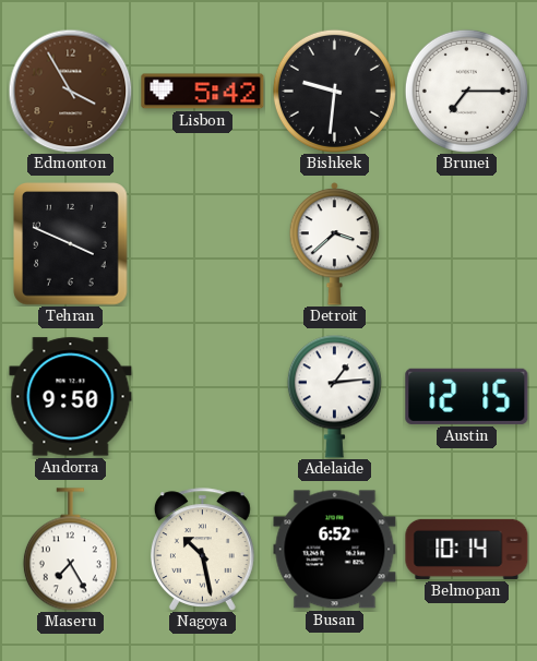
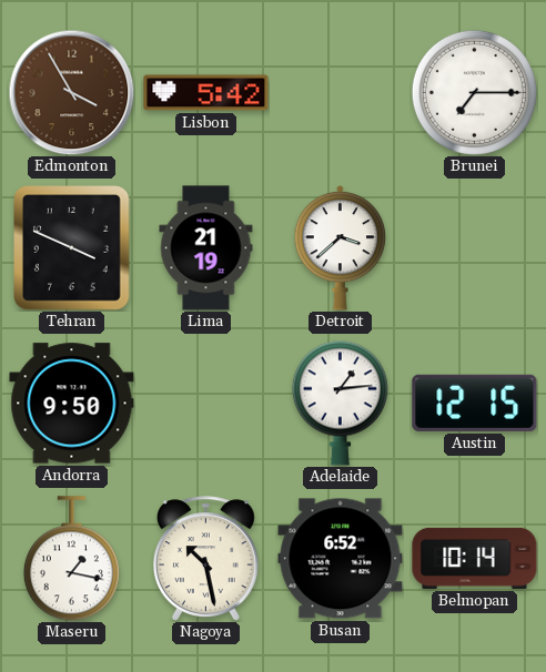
Bishkek: 9:31 -> none
Lima: none -> 21:19
Maseru: 7:25 -> 1:17
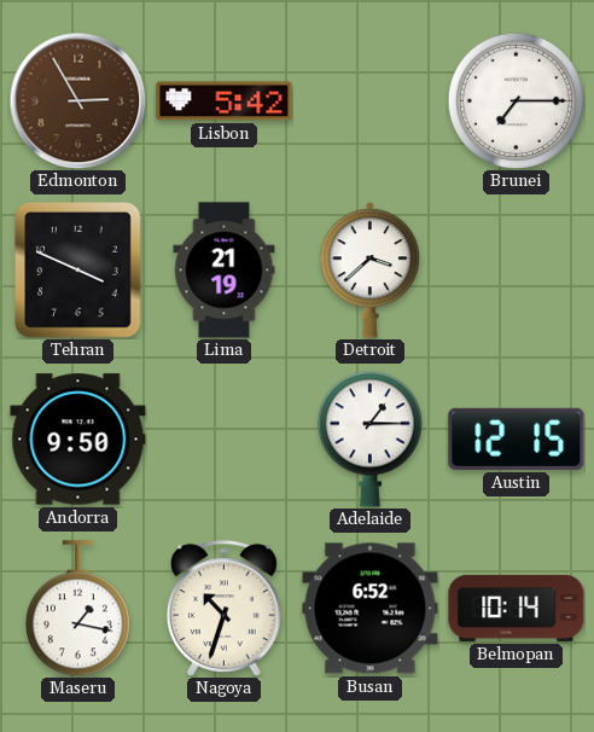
Edmonton: 3:55 -> 2:55
Adelaide: 1:14 -> 1:15
Nagoya: 10:28 -> 10:33
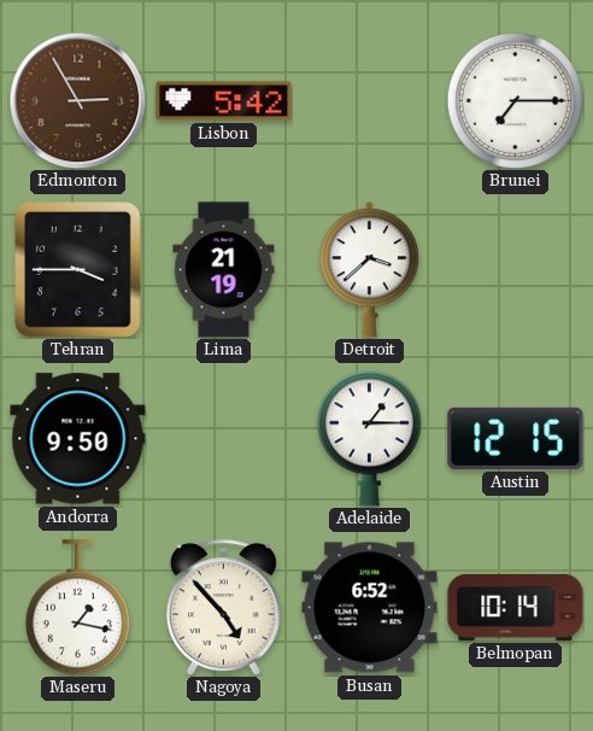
Tehran: 3:49 -> 3:45
Nagoya: 10:33 -> 4:53
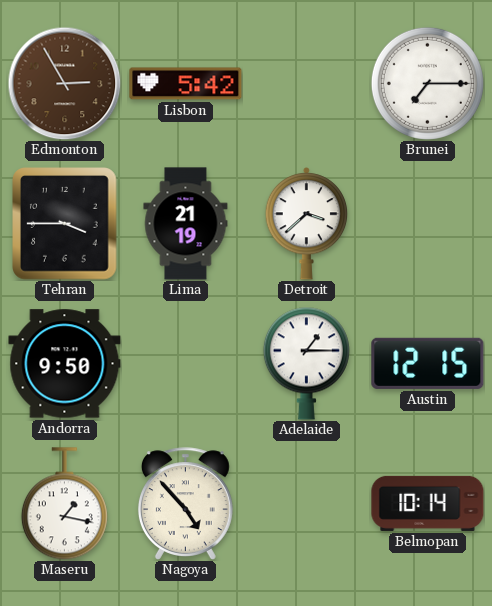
Busan: 6:52 -> none
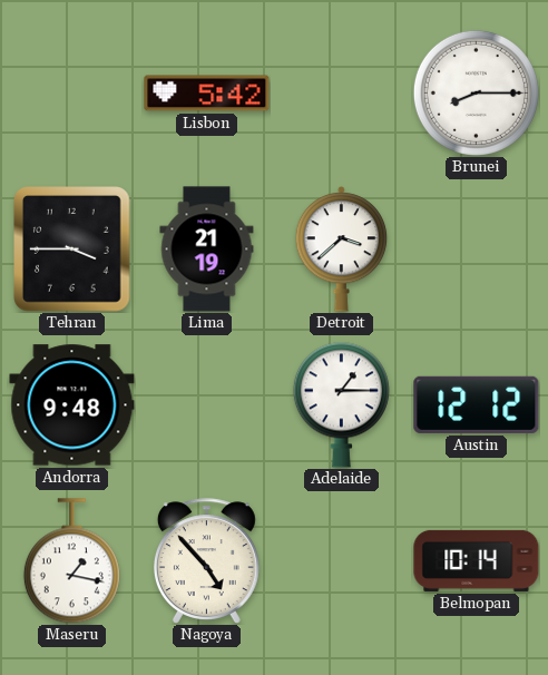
Edmonton: 2:55 -> none
Brunei: 7:15 -> 8:15
Andorra: 9:50 -> 9:48
Austin: 12:15 -> 12:12
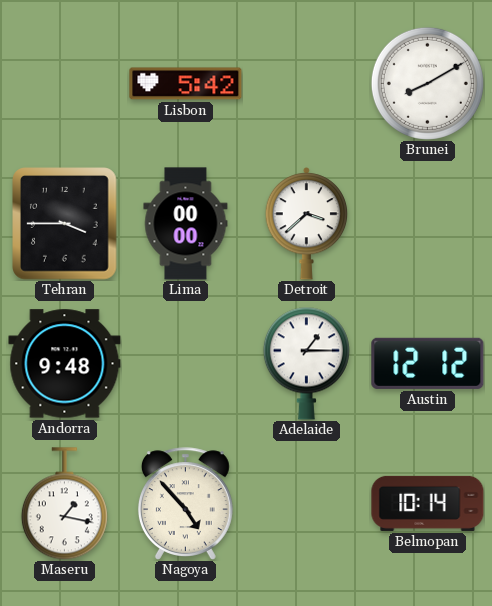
Brunei: 8:15 -> 8:10
Lima: 21:19 -> 00:00
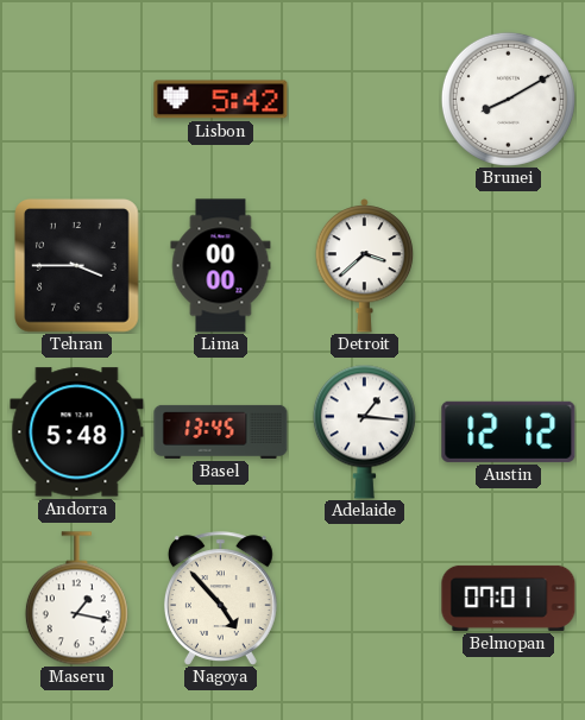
Andorra: 9:48 -> 5:48
Basel: none -> 13:45
Adelaide: 1:15 -> 1:16
Belmopan: 10:14 -> 07:01
